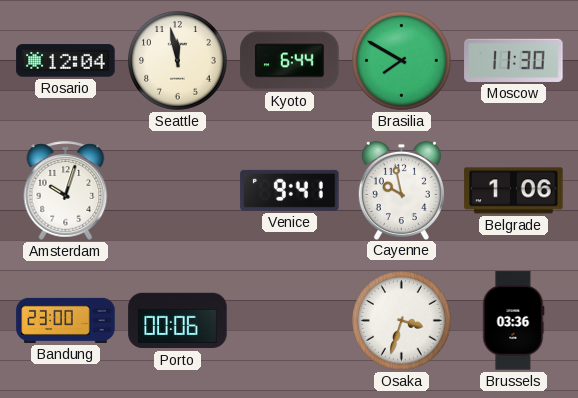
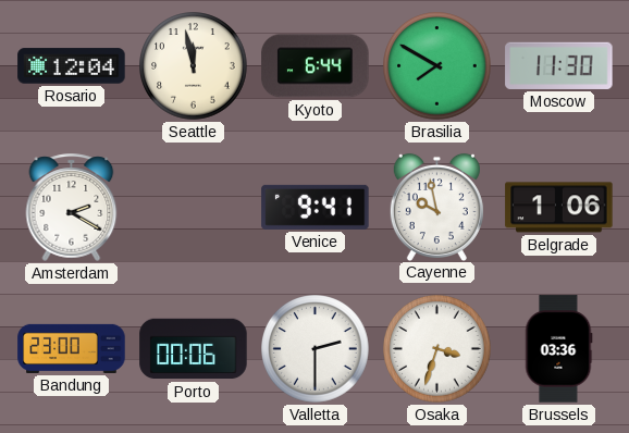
Amsterdam: 10:03 -> 2:20
Valletta: none -> 2:30
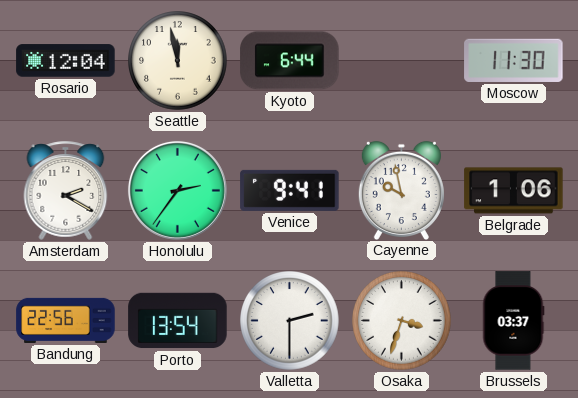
Brasilia: 7:50 -> none
Honolulu: none -> 2:36
Bandung: 23:00 -> 22:56
Porto: 00:06 -> 13:54
Brussels: 03:36 -> 03:37
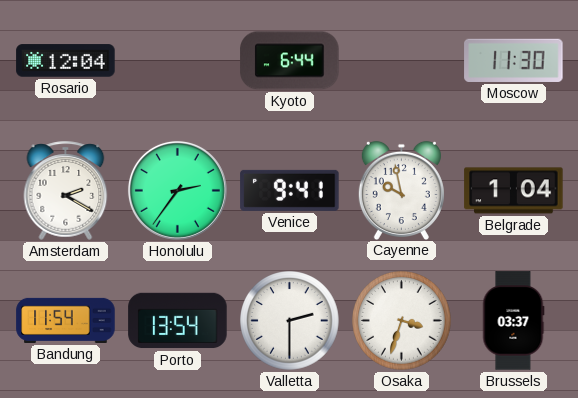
Seattle: 11:58 -> none
Belgrade: 1:06 -> 1:04
Bandung: 22:56 -> 11:54
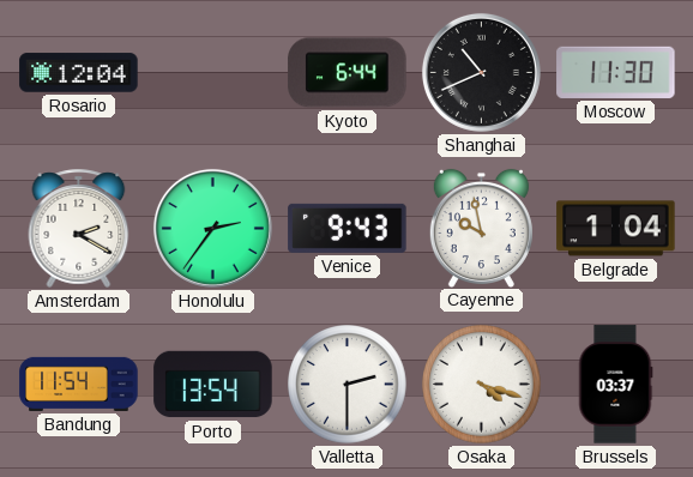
Shanghai: none -> 10:41
Venice: 9:41 -> 9:43
Osaka: 3:33 -> 4:18
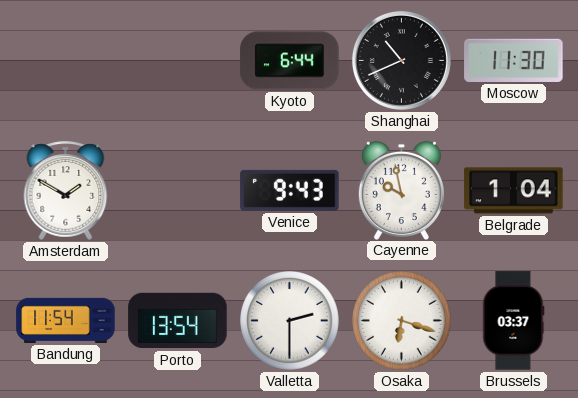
Rosario: 12:04 -> none
Amsterdam: 2:20 -> 1:50
Honolulu: 2:36 -> none
Osaka: 4:18 -> 6:18
